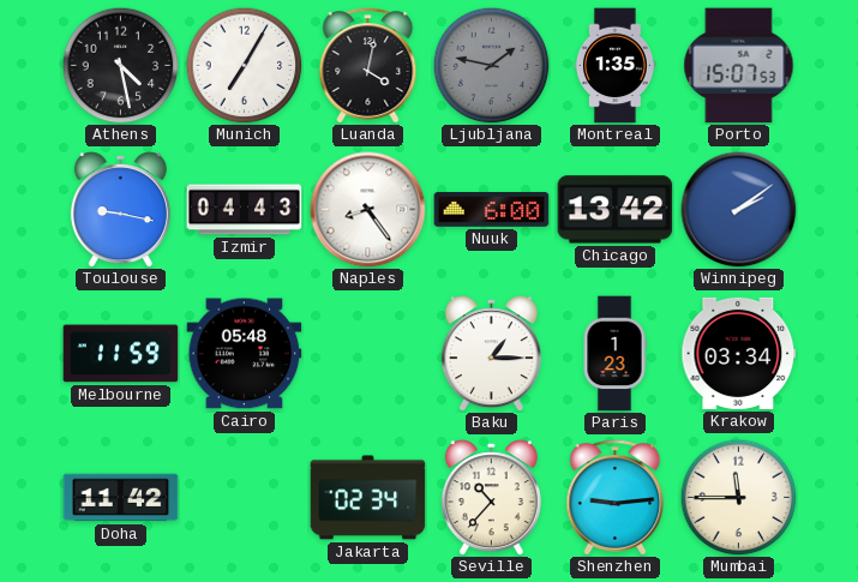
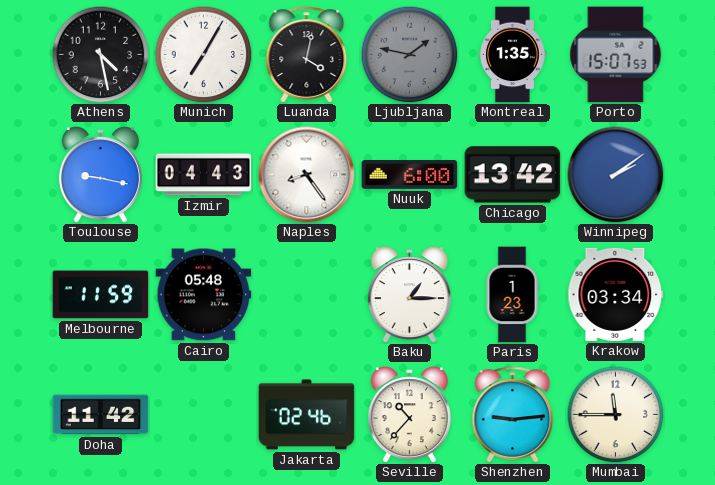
Jakarta: 02:34 -> 02:46
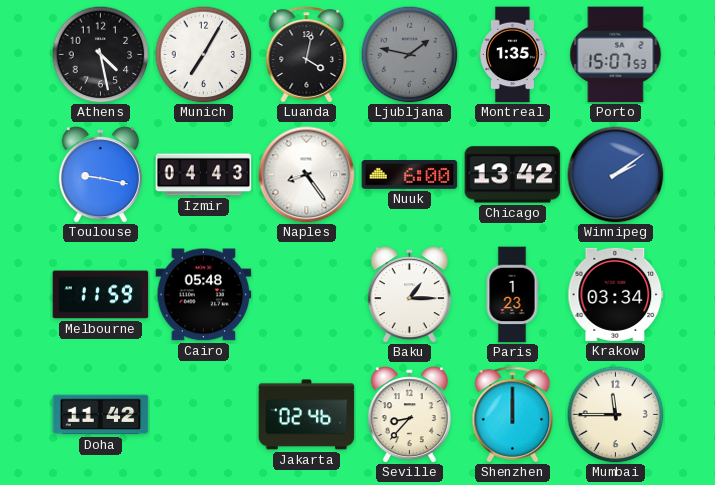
Seville: 10:37 -> 8:37
Shenzhen: 9:14 -> 12:00
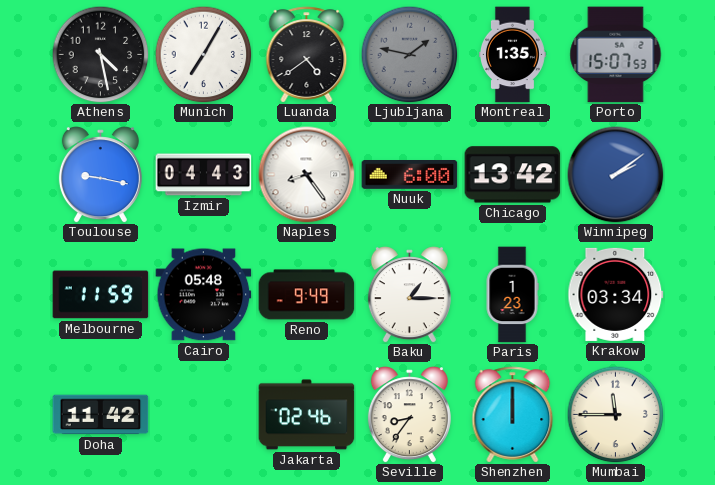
Luanda: 4:02 -> 4:39
Reno: none -> 9:49
Seville: 8:37 -> 8:36
